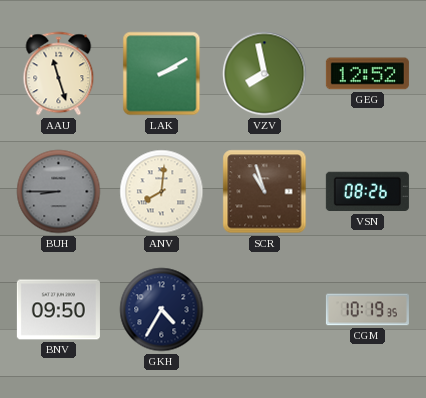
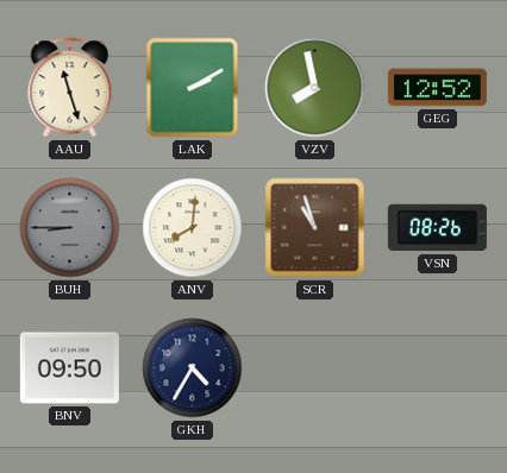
CGM: 10:19 -> none
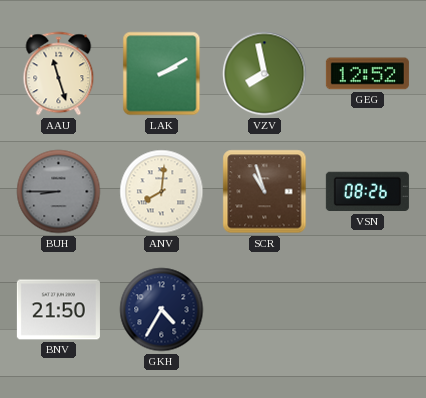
BNV: 09:50 -> 21:50
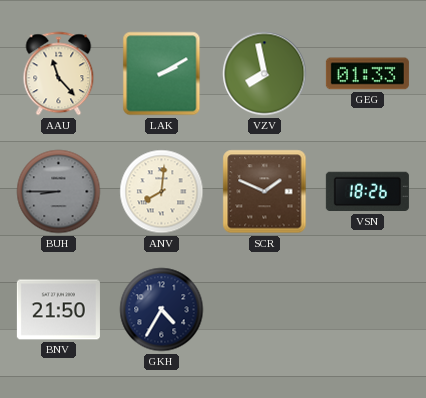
AAU: 11:27 -> 11:23
GEG: 12:52 -> 01:33
SCR: 10:57 -> 1:49
VSN: 08:26 -> 18:26
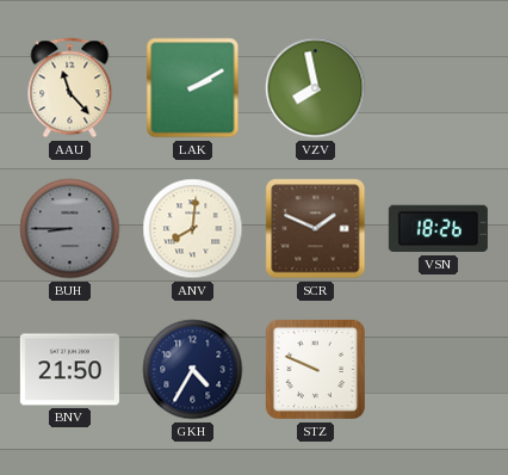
GEG: 01:33 -> none
STZ: none -> 9:49
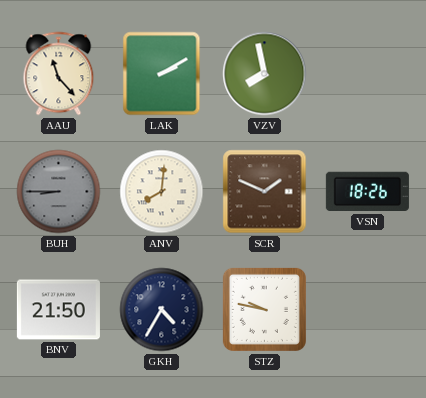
STZ: 9:49 -> 9:47
